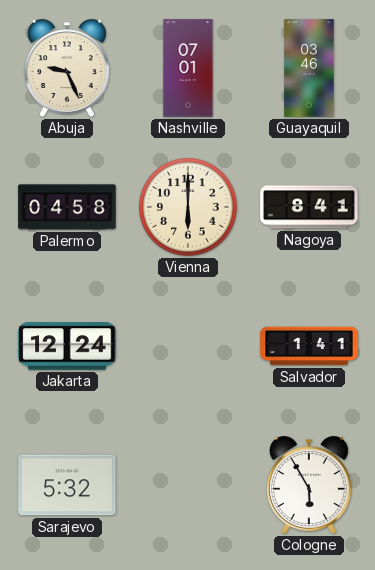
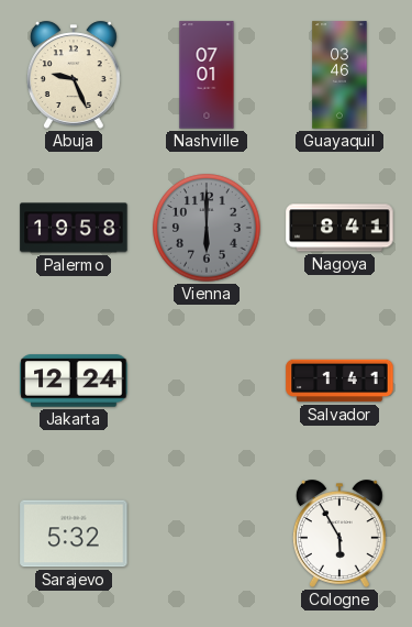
Palermo: 04:58 -> 19:58
Vienna dial: cream -> grey
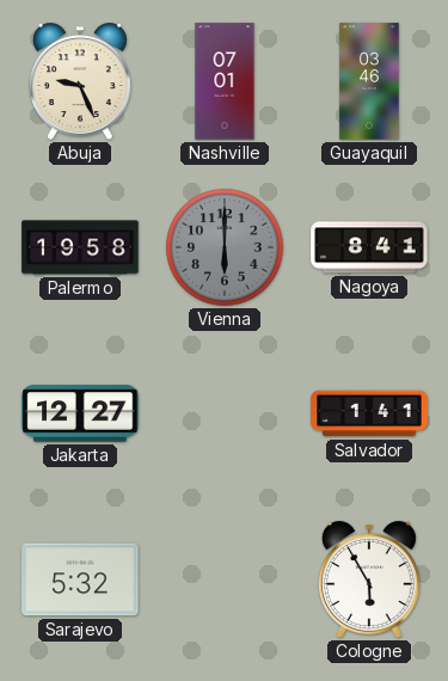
Jakarta: 12:24 -> 12:27
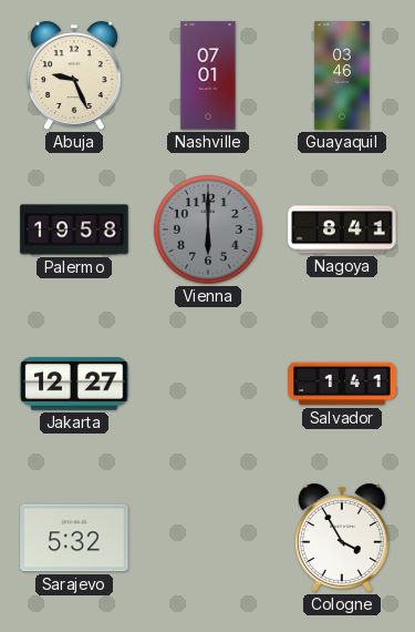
Cologne: 5:55 -> 3:55
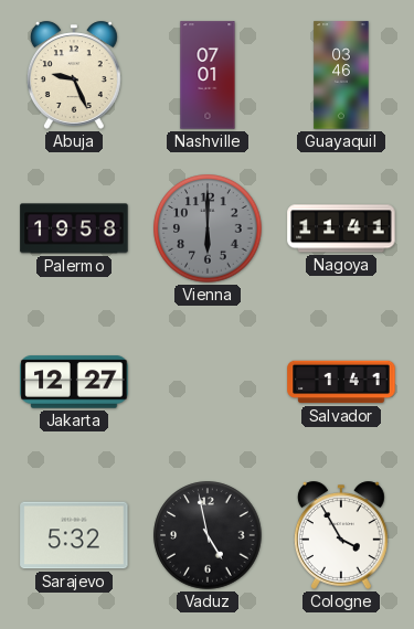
Nagoya: 8:41 -> 11:41
Vaduz: none -> 4:58
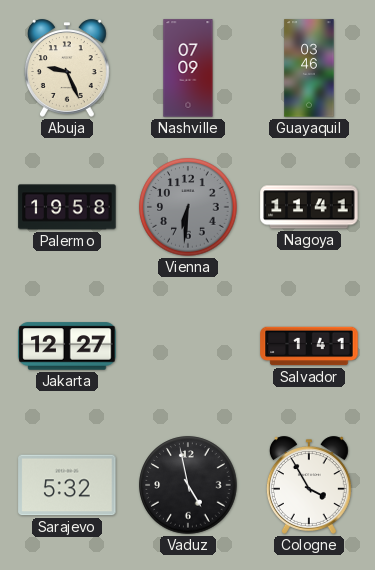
Nashville: 07:01 -> 07:09
Vienna: 6:00 -> 6:31
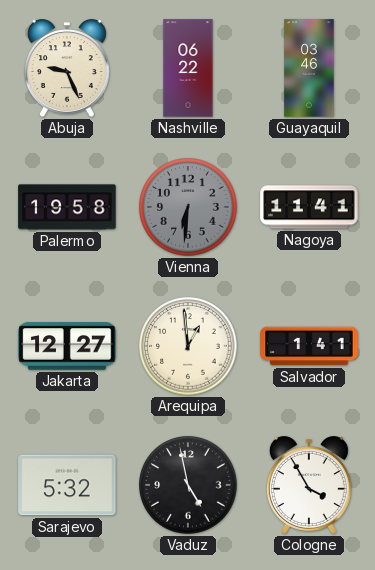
Nashville: 07:09 -> 06:22
Arequipa: none -> 12:59
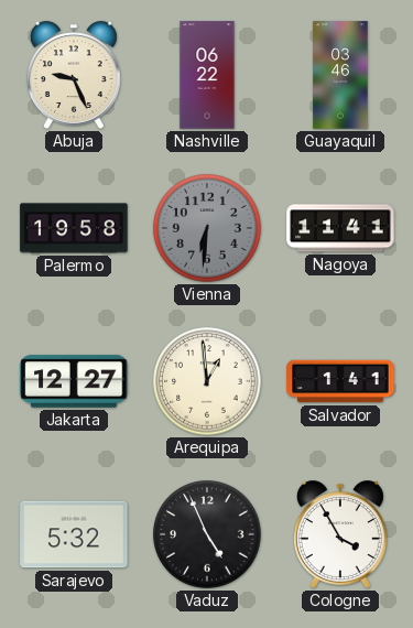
Vaduz: 4:58 -> 4:56
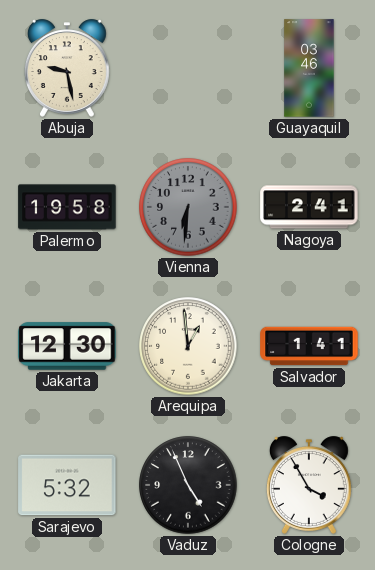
Abuja: 9:26 -> 9:28
Nashville: 06:22 -> none
Nagoya: 11:41 -> 2:41
Jakarta: 12:27 -> 12:30
